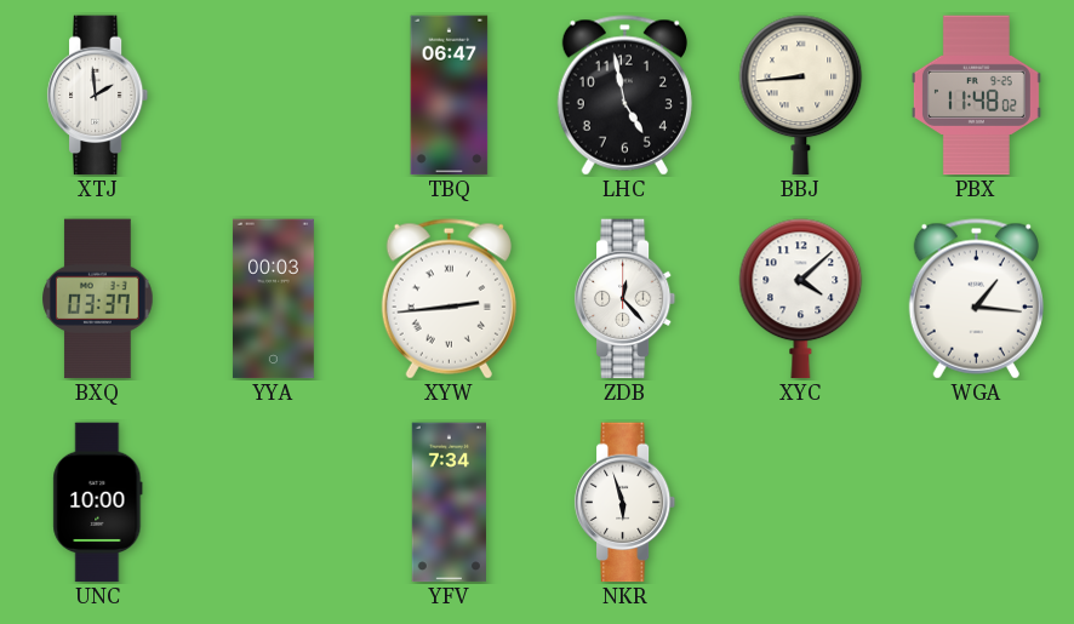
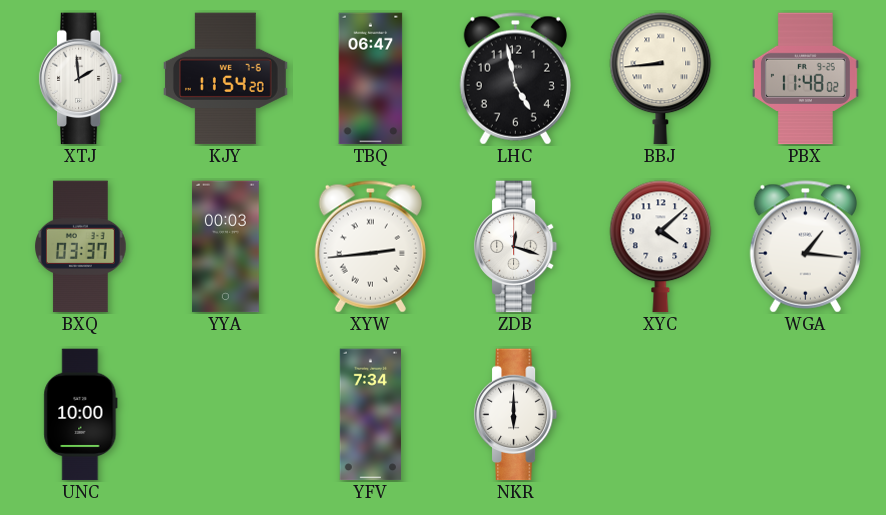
KJY: none -> 11:54
ZDB: 12:23 -> 12:18
NKR: 5:57 -> 6:00
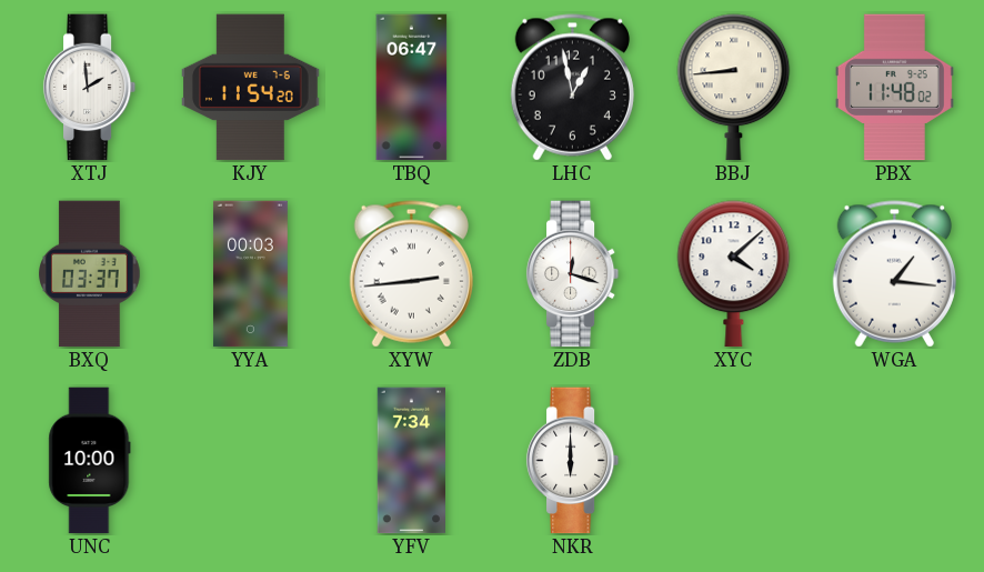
LHC: 4:58 -> 12:58
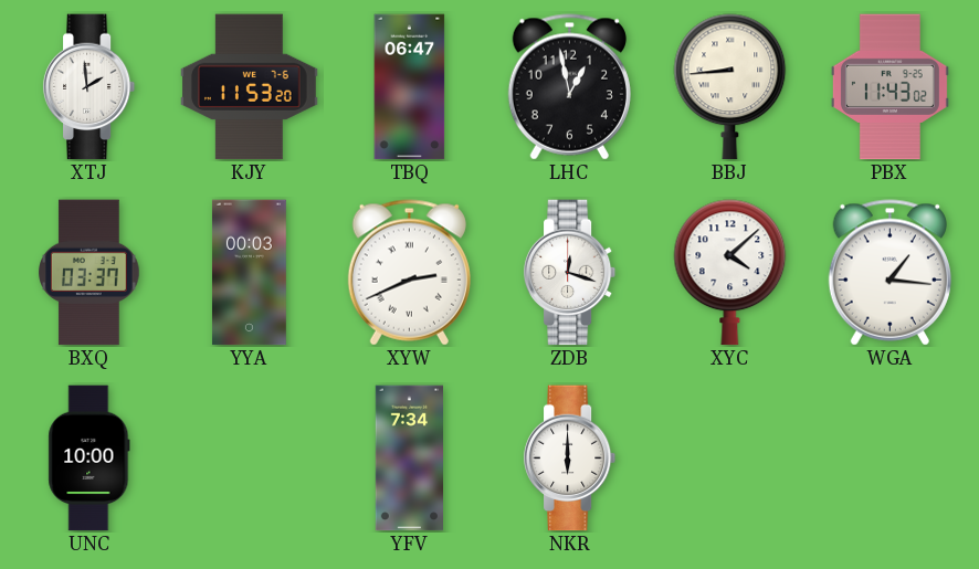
KJY: 11:54 -> 11:53
PBX: 11:48 -> 11:43
XYW: 2:44 -> 2:41
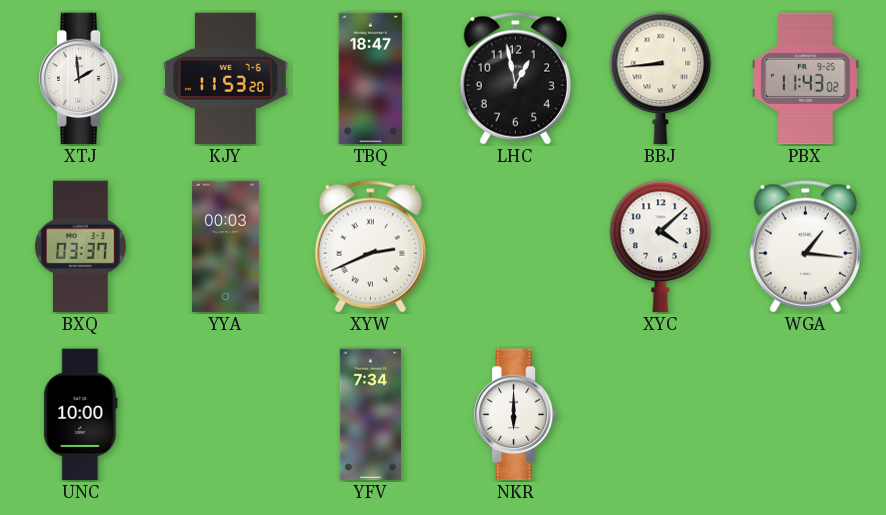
TBQ: 06:47 -> 18:47
ZDB: 12:18 -> none
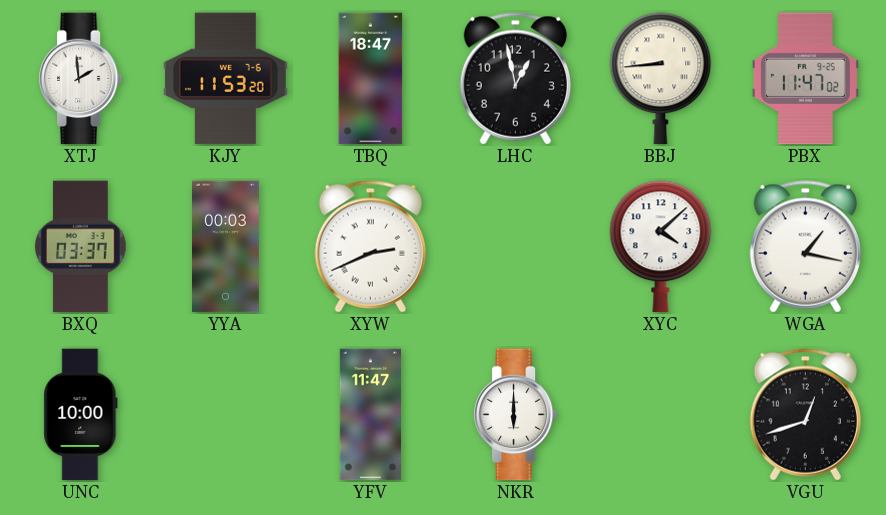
PBX: 11:43 -> 11:47
WGA: 1:16 -> 1:17
YFV: 7:34 -> 11:47
VGU: none -> 12:42
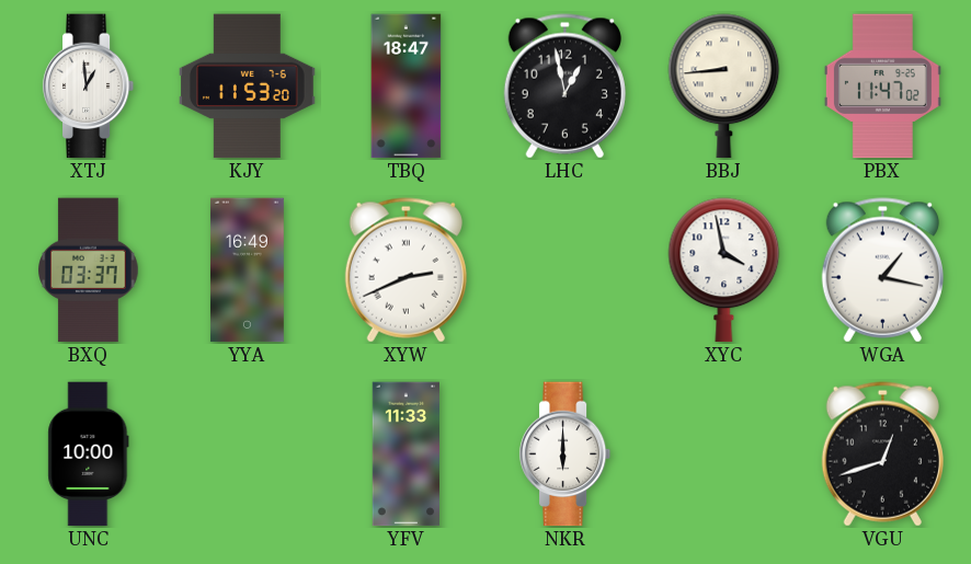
XTJ: 1:59 -> 12:59
YYA: 00:03 -> 16:49
XYC: 4:08 -> 3:58
YFV: 11:47 -> 11:33
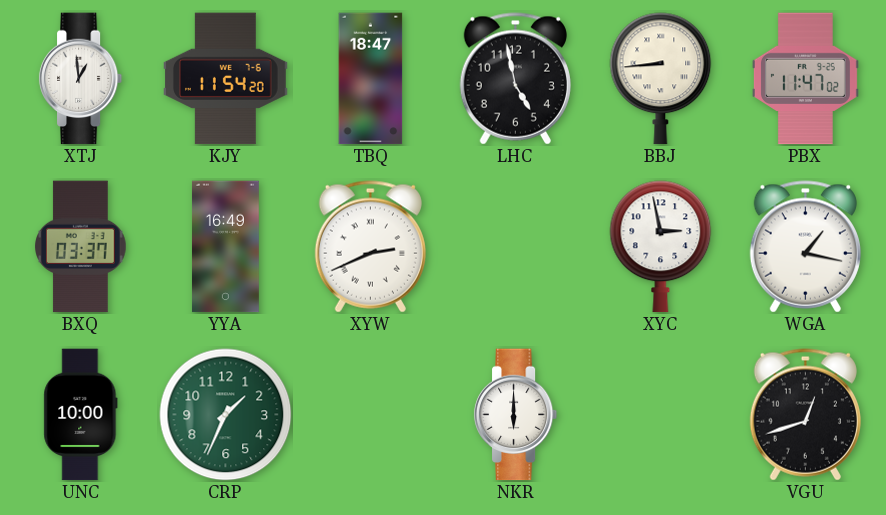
KJY: 11:53 -> 11:54
LHC: 12:58 -> 4:58
XYC: 3:58 -> 2:58
CRP: none -> 1:34
YFV: 11:33 -> none
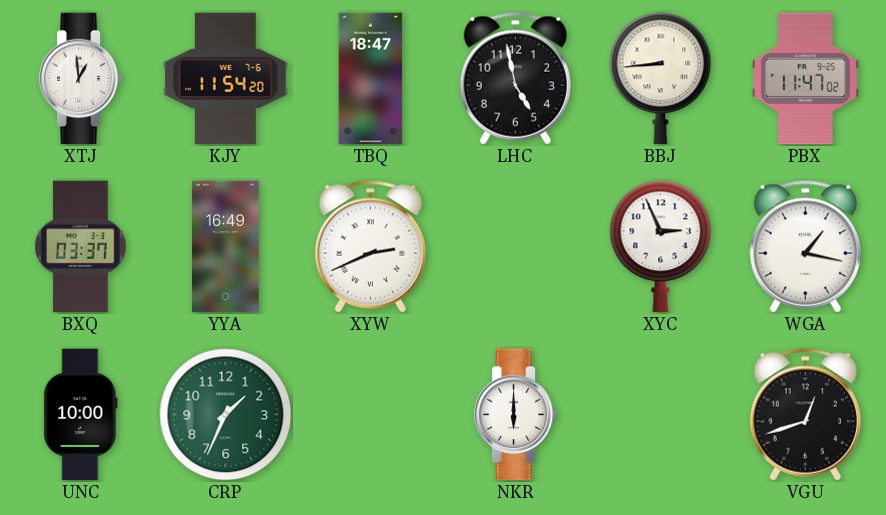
XYC: 2:58 -> 2:56
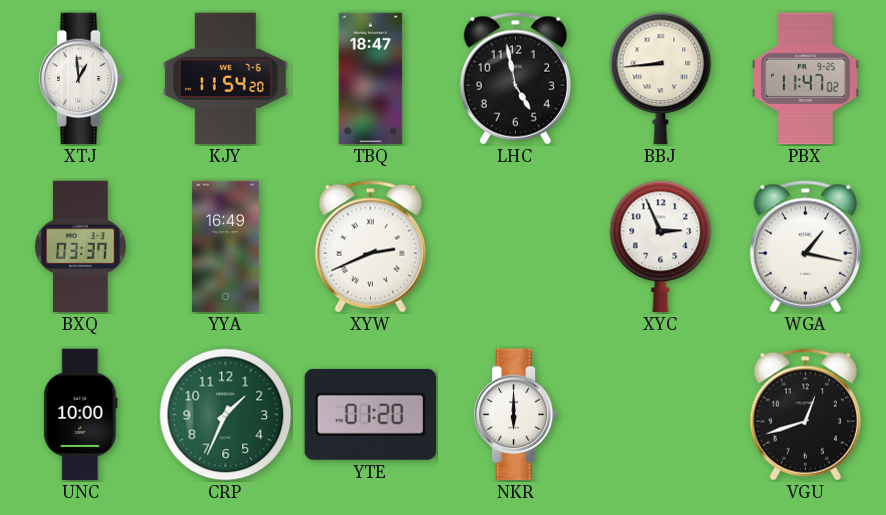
YTE: none -> 01:20
